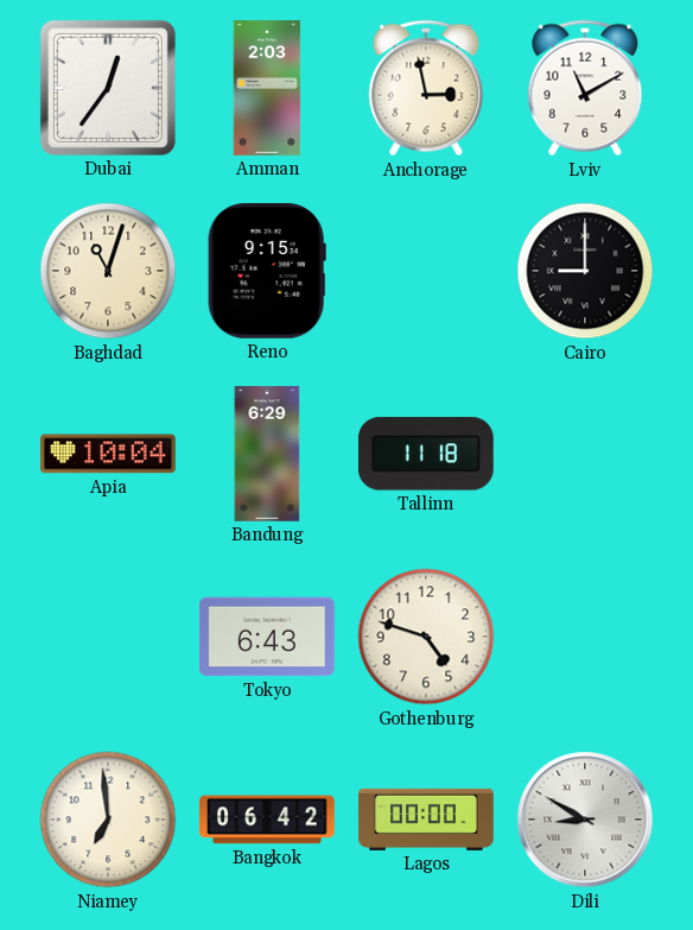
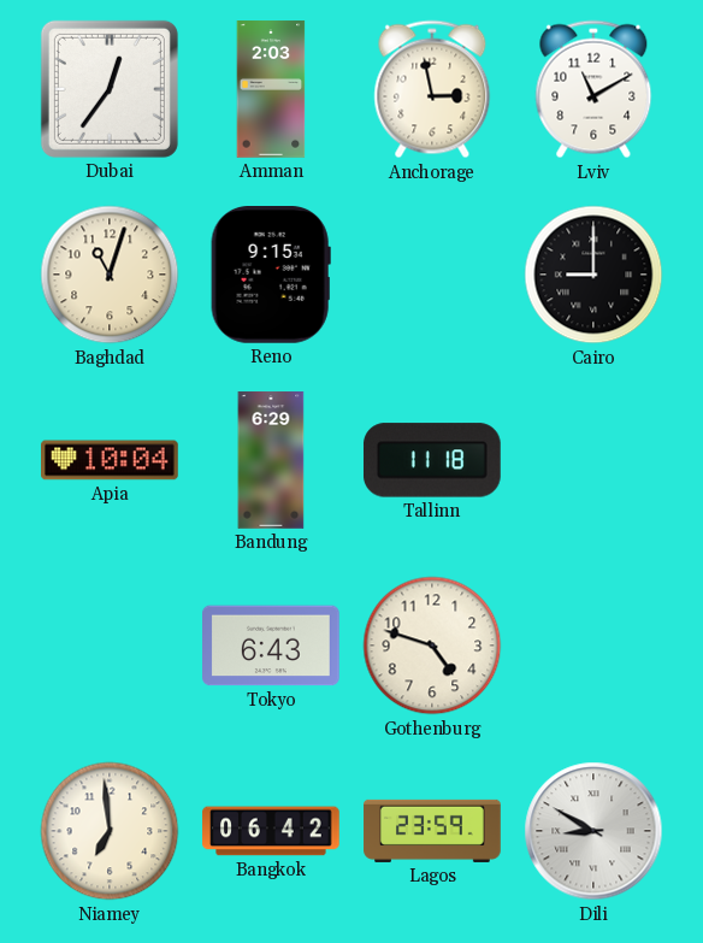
Lagos: 00:00 -> 23:59
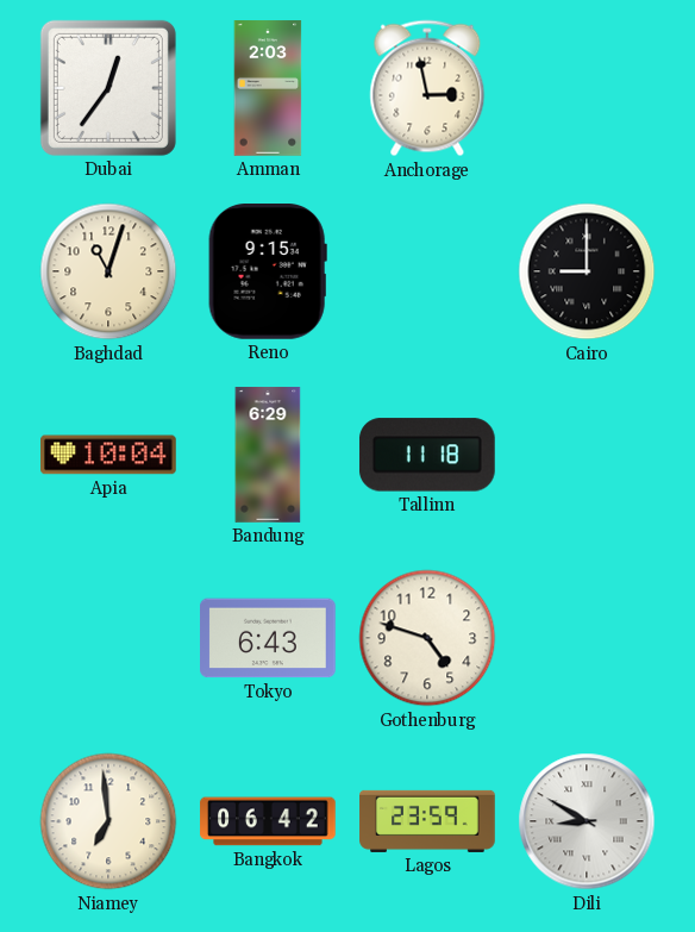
Lviv: 11:10 -> none
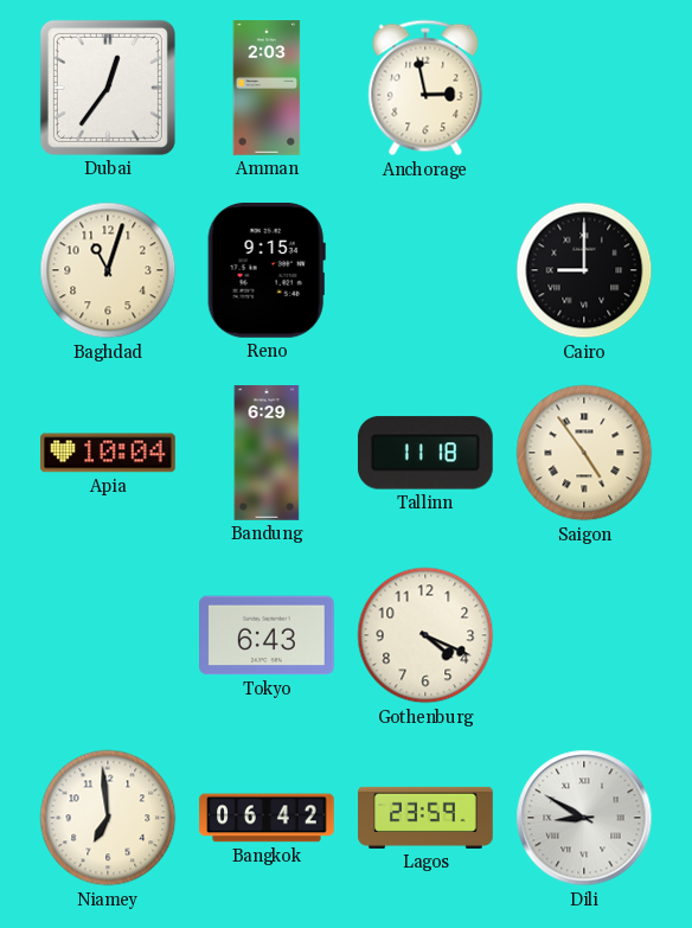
Saigon: none -> 4:54
Gothenburg: 4:48 -> 4:19
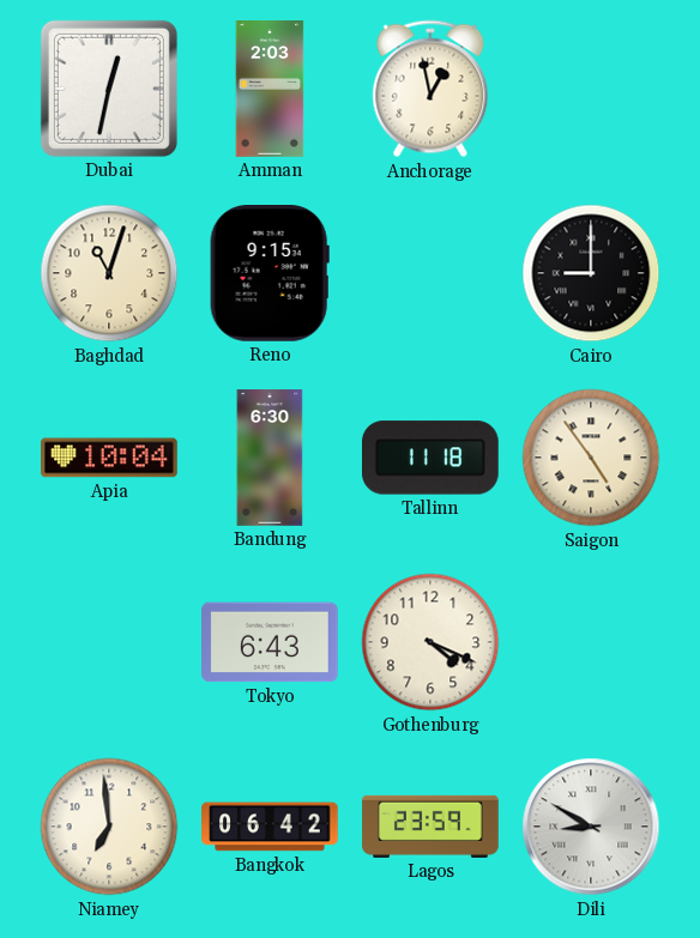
Dubai: 12:36 -> 12:32
Anchorage: 2:58 -> 12:58
Bandung: 6:29 -> 6:30
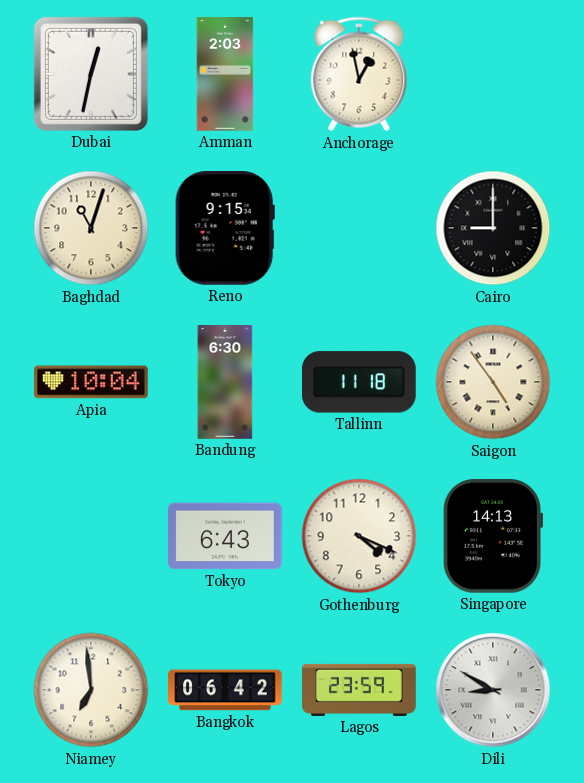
Singapore: none -> 14:13
